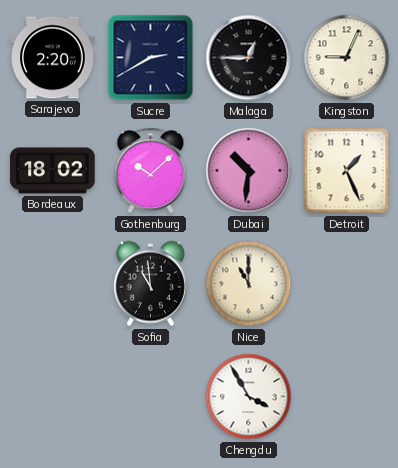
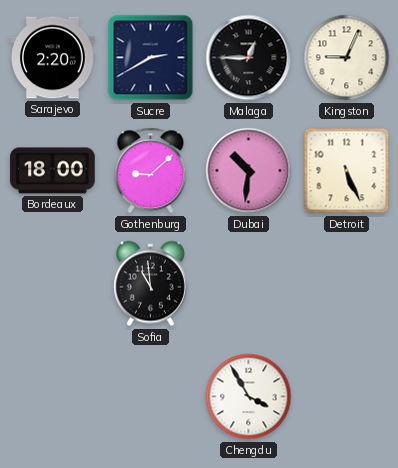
Bordeaux: 18:02 -> 18:00
Gothenburg: 10:08 -> 9:08
Detroit: 1:26 -> 5:26
Nice: 11:00 -> none
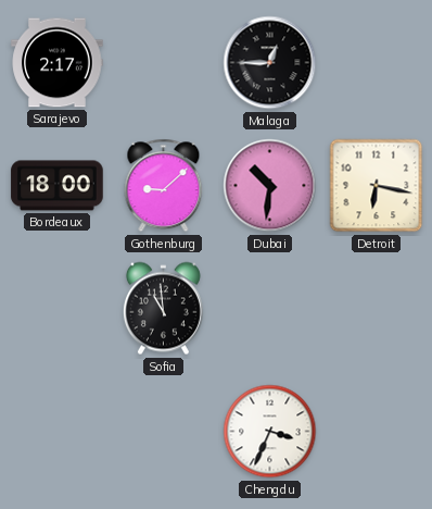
Sarajevo: 2:20 -> 2:17
Sucre: 2:40 -> none
Kingston: 9:04 -> none
Detroit: 5:26 -> 6:17
Chengdu: 3:55 -> 3:34
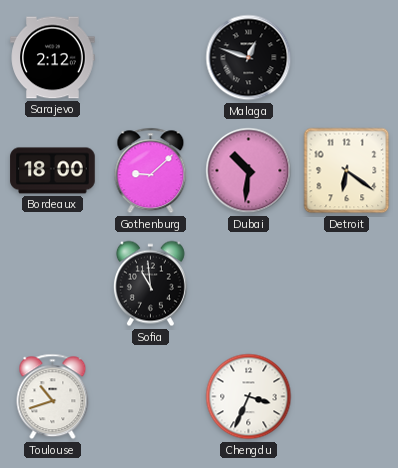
Sarajevo: 2:17 -> 2:12
Malaga: 12:45 -> 12:48
Detroit: 6:17 -> 6:21
Toulouse: none -> 10:42
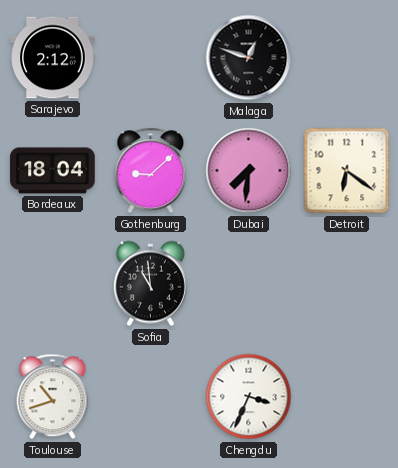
Bordeaux: 18:00 -> 18:04
Dubai: 10:31 -> 7:31
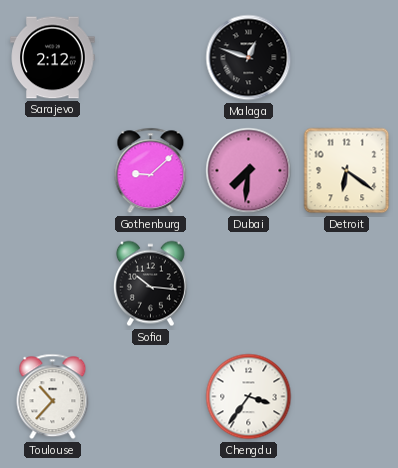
Bordeaux: 18:04 -> none
Sofia: 10:59 -> 10:16
Toulouse: 10:42 -> 10:37
Chengdu: 3:34 -> 3:36
